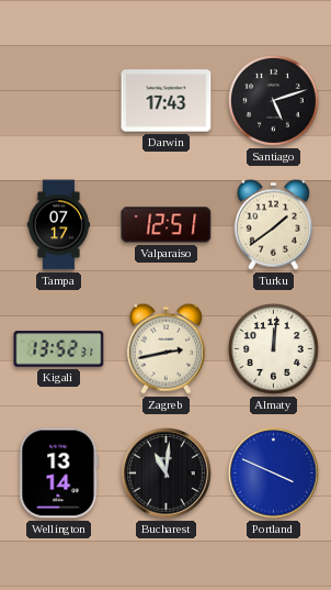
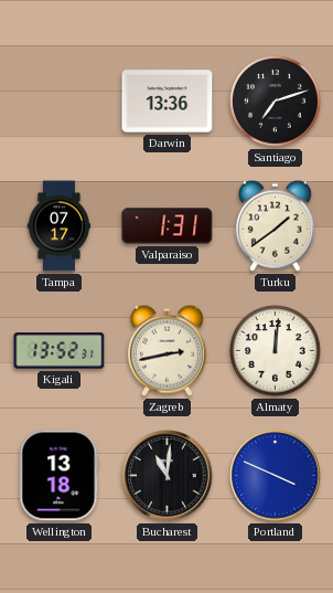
Darwin: 17:43 -> 13:36
Santiago: 5:12 -> 7:12
Valparaiso: 12:51 -> 1:31
Wellington: 13:14 -> 13:18
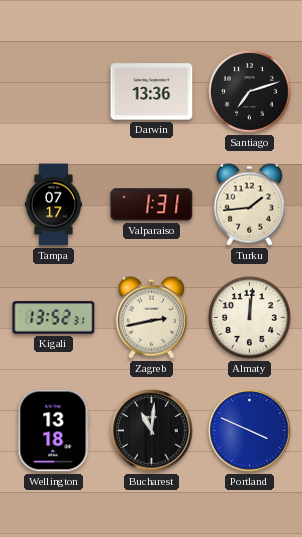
Turku: 1:39 -> 1:44
